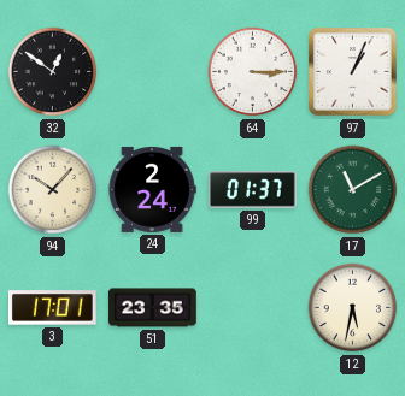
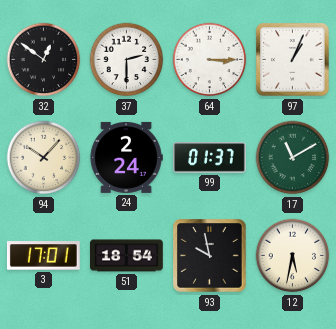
37: none -> 2:30
51: 23:35 -> 18:54
93: none -> 9:58
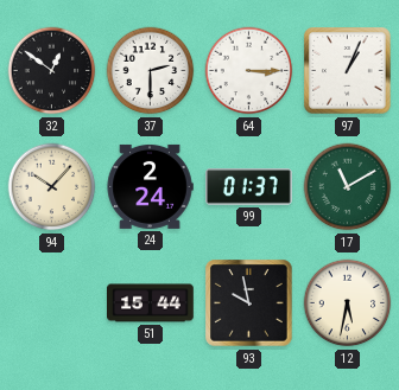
3: 17:01 -> none
51: 18:54 -> 15:44
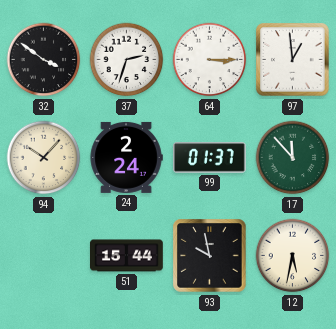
32: 12:51 -> 3:51
37: 2:30 -> 2:33
97: 1:04 -> 12:59
17: 11:10 -> 11:53
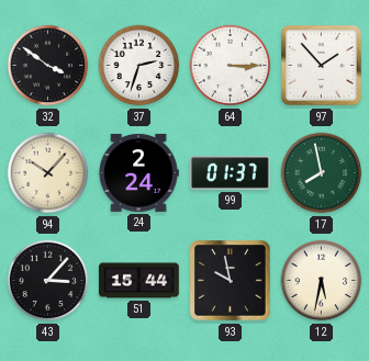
97: 12:59 -> 1:53
17: 11:53 -> 7:58
43: none -> 3:07
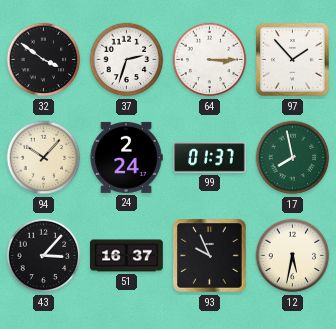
51: 15:44 -> 16:37
93: 9:58 -> 9:56
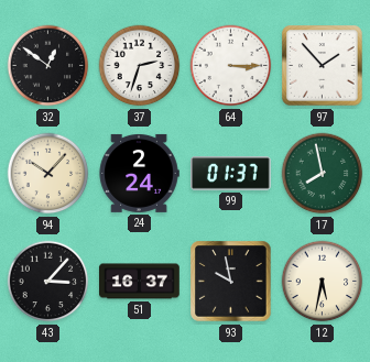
32: 3:51 -> 12:51
93: 9:56 -> 9:58
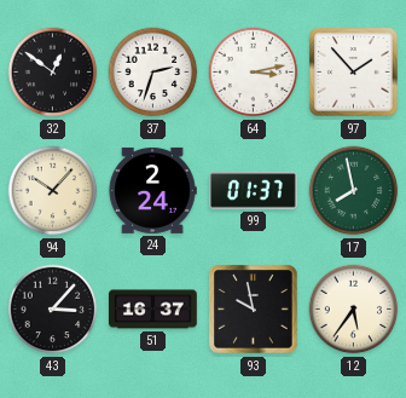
64: 3:15 -> 3:13
12: 5:32 -> 5:36
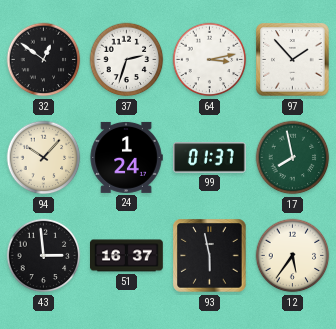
24: 2:24 -> 1:24
43: 3:07 -> 2:59
93: 9:58 -> 5:58
